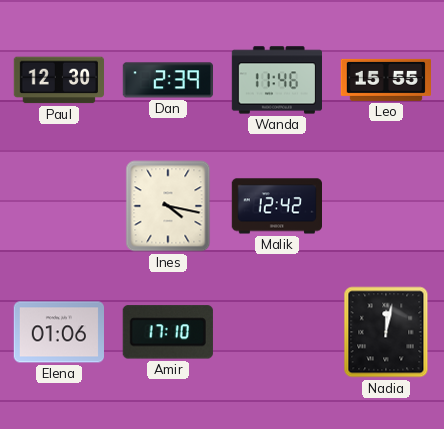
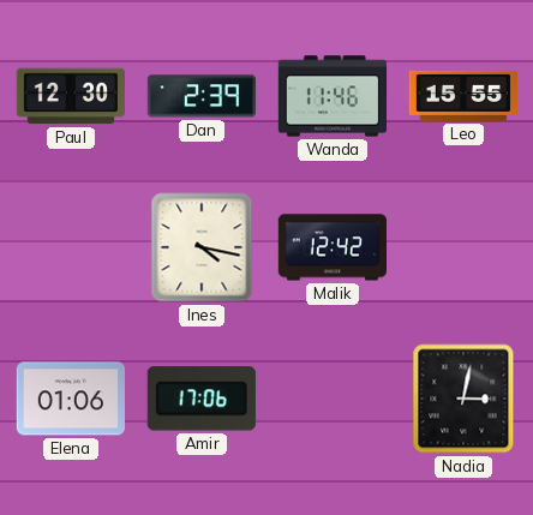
Amir: 17:10 -> 17:06
Nadia: 12:02 -> 3:02
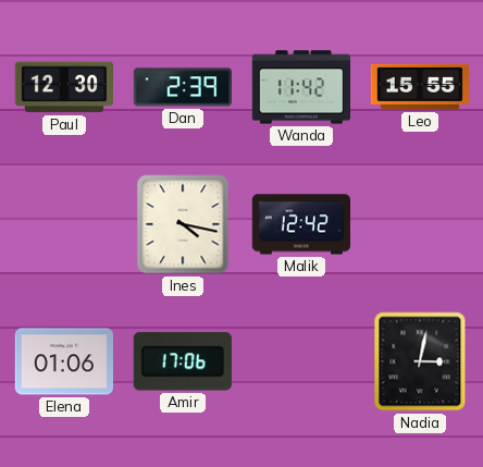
Wanda: 11:46 -> 11:42
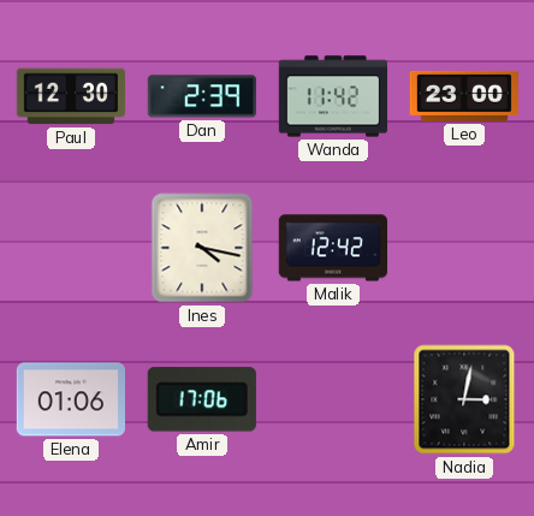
Leo: 15:55 -> 23:00
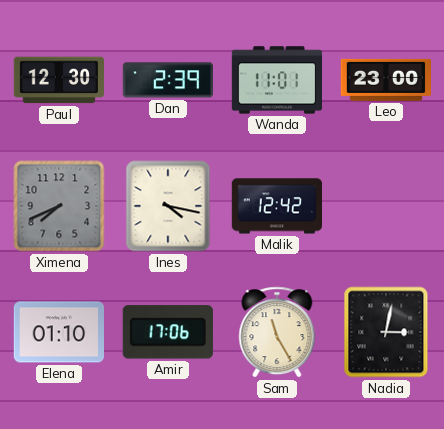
Wanda: 11:42 -> 11:01
Ximena: none -> 7:41
Elena: 01:06 -> 01:10
Sam: none -> 11:25
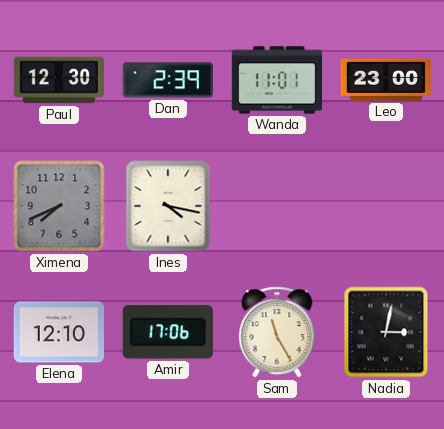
Malik: 12:42 -> none
Elena: 01:10 -> 12:10
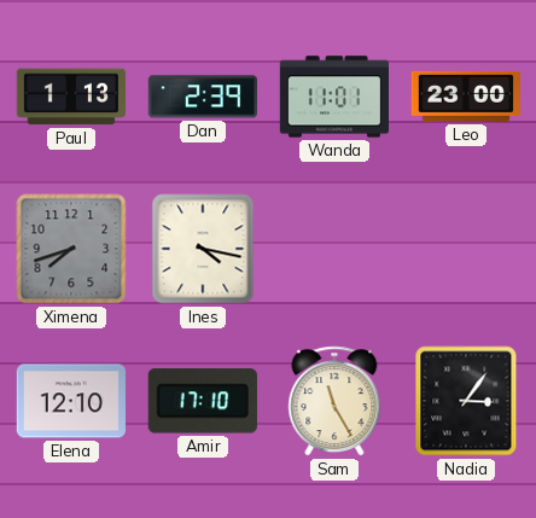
Paul: 12:30 -> 1:13
Ximena: 7:41 -> 7:42
Amir: 17:06 -> 17:10
Nadia: 3:02 -> 3:06
